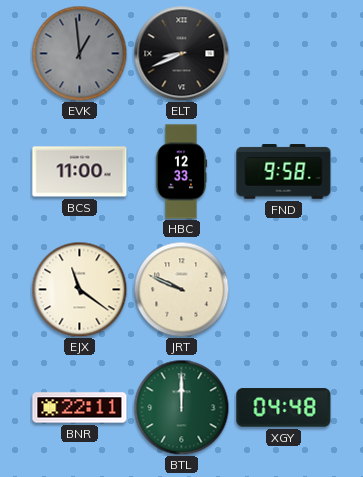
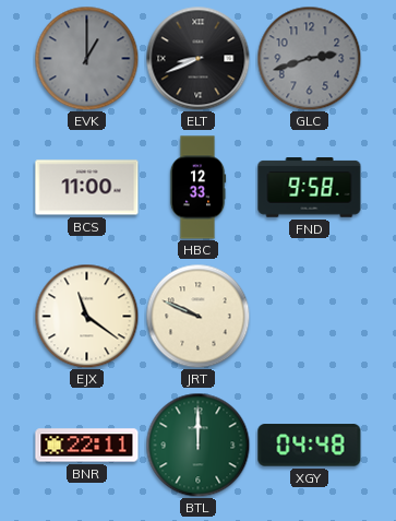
EVK: 12:59 -> 1:00
GLC: none -> 2:42
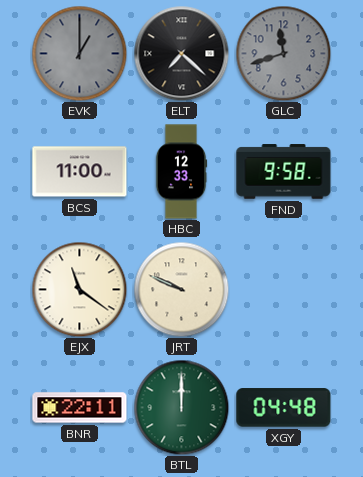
ELT: 8:41 -> 7:22
GLC: 2:42 -> 11:42
